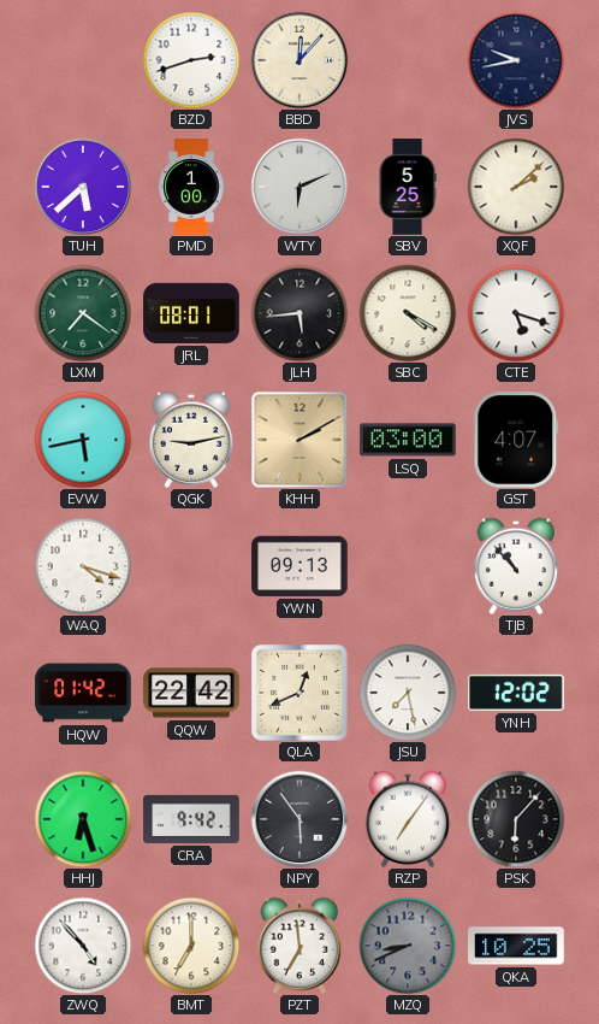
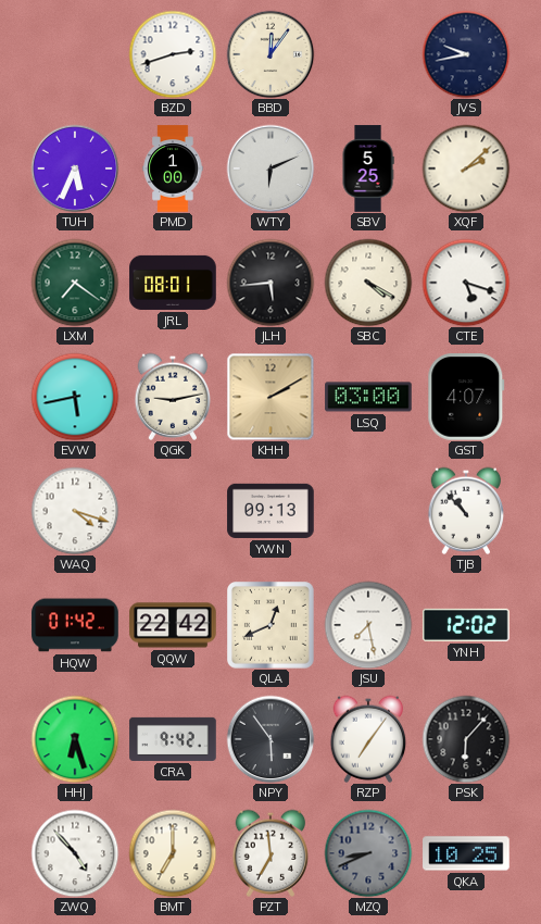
BBD: 12:07 -> 12:06
TUH: 5:38 -> 5:34
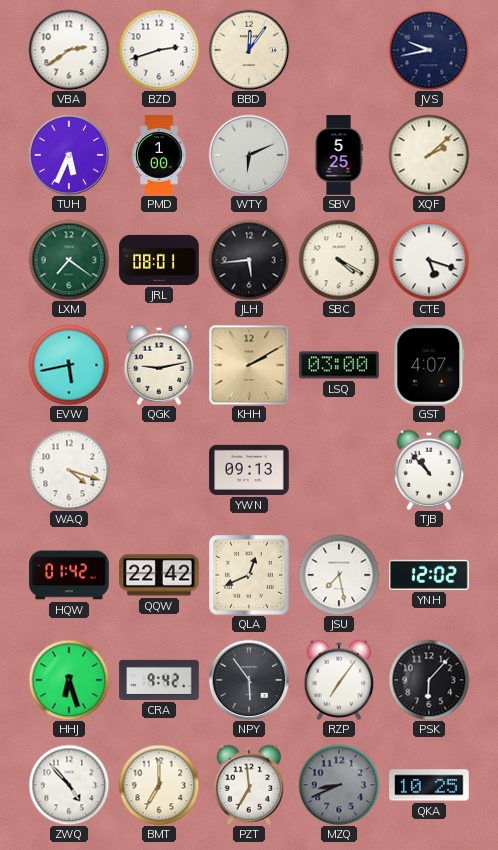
VBA: none -> 2:39
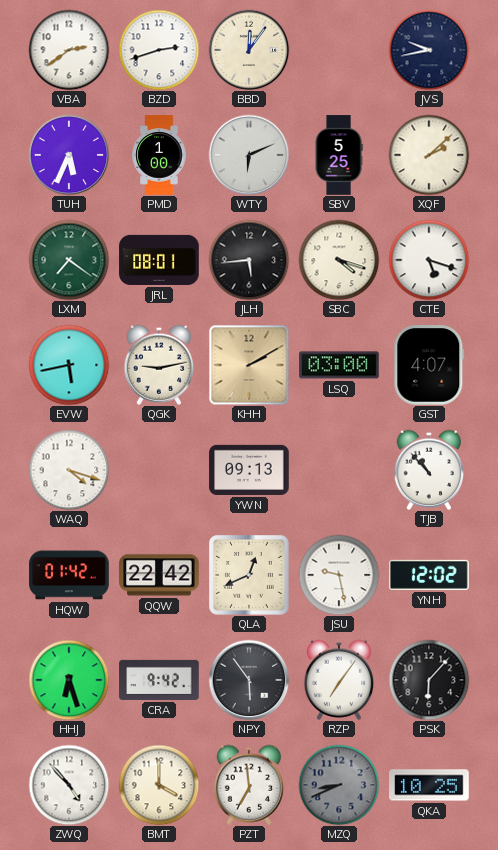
SBC: 4:20 -> 4:18
JSU: 7:28 -> 9:28
BMT: 7:00 -> 4:00
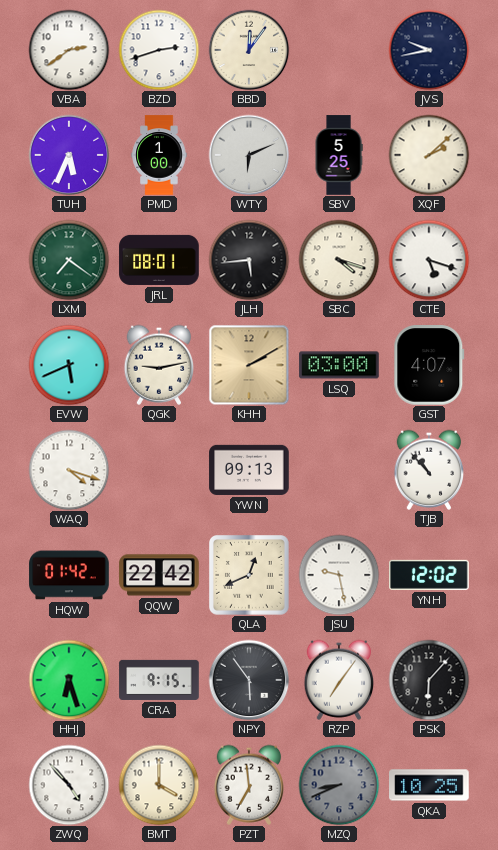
EVW: 5:43 -> 5:41
CRA: 9:42 -> 9:15
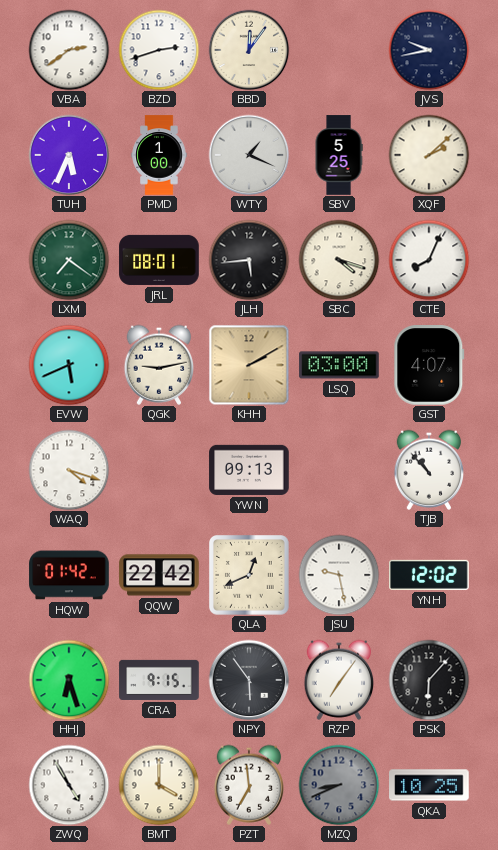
WTY: 6:11 -> 1:19
CTE: 5:18 -> 8:04
ZWQ: 4:53 -> 4:55
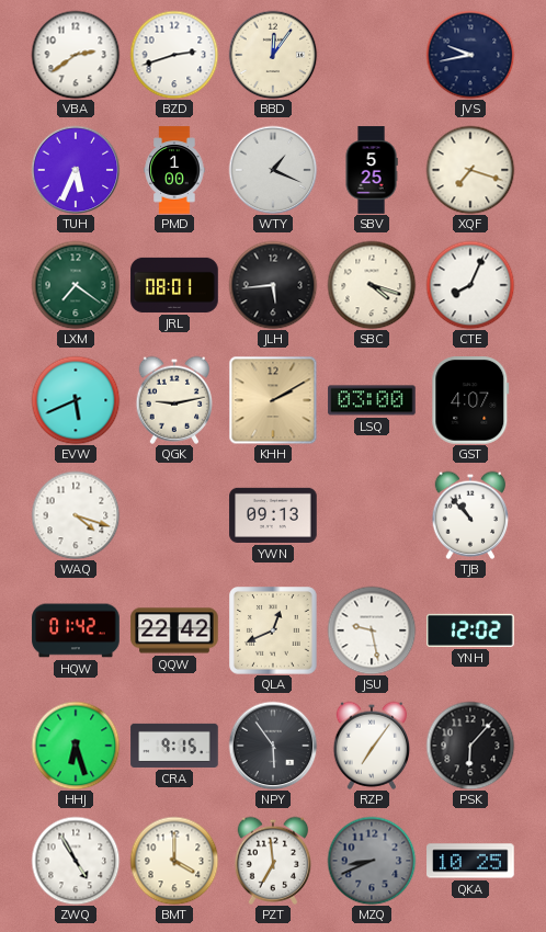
XQF: 2:08 -> 7:18
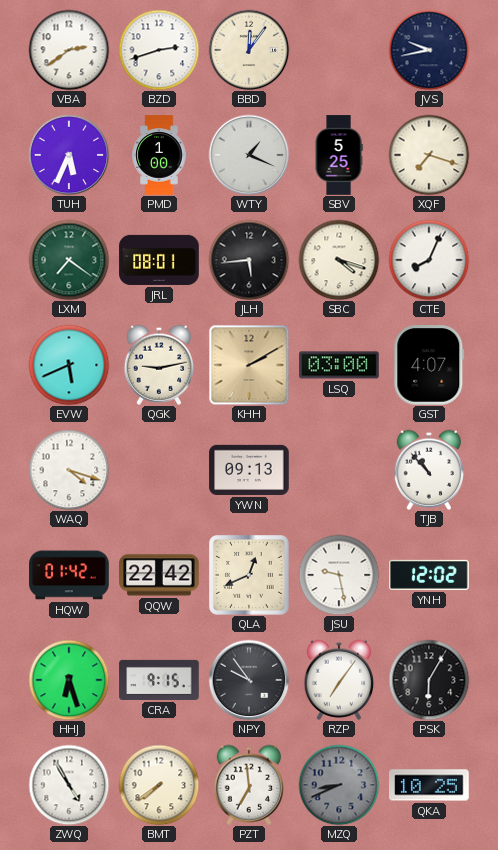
NPY: 5:54 -> 9:54
PSK: 6:07 -> 6:05
BMT: 4:00 -> 7:39
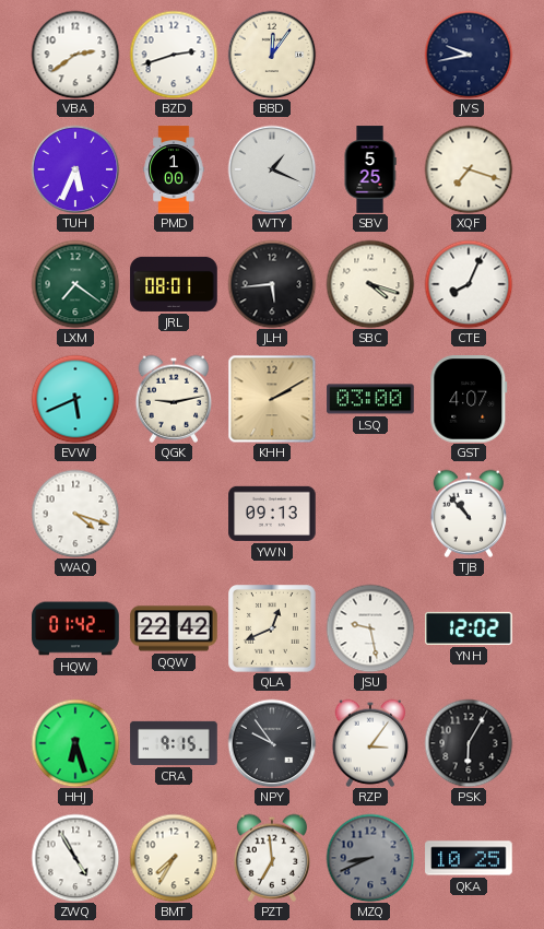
RZP: 7:06 -> 3:06
BMT: 7:39 -> 7:35
